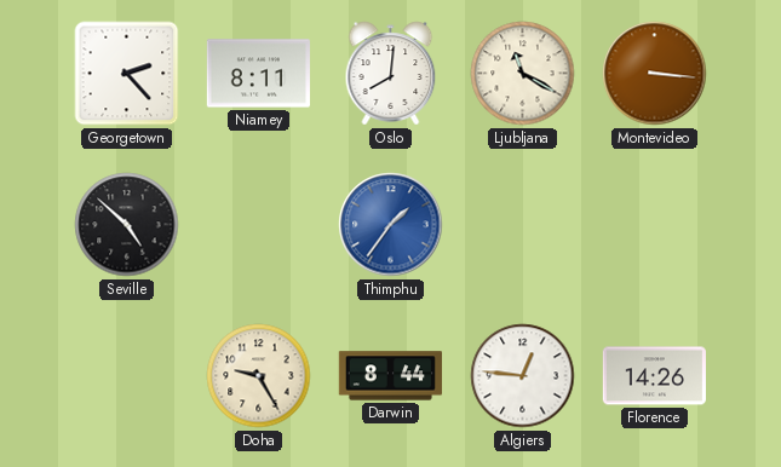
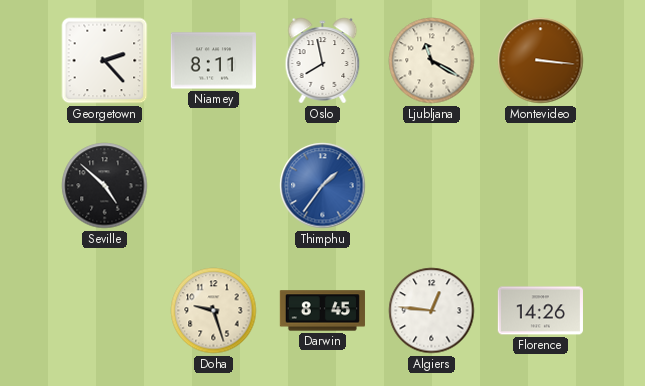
Oslo: 8:01 -> 7:58
Doha: 9:25 -> 9:27
Darwin: 8:44 -> 8:45
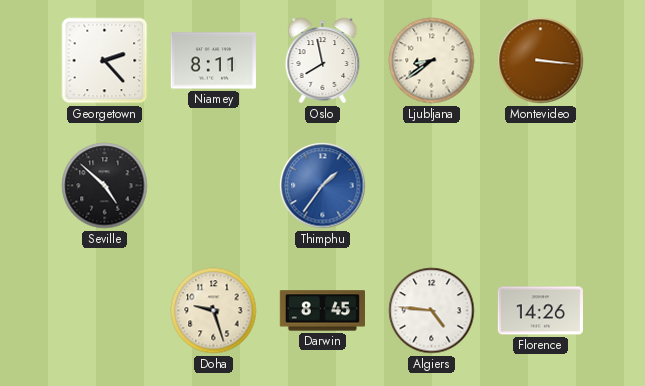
Ljubljana: 11:20 -> 8:39
Algiers: 12:46 -> 4:46
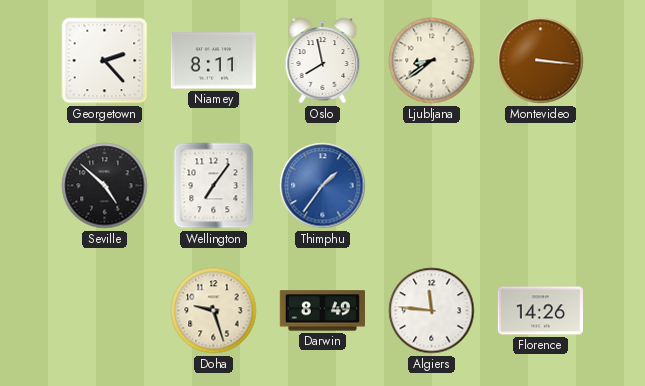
Wellington: none -> 7:06
Darwin: 8:45 -> 8:49
Algiers: 4:46 -> 11:46
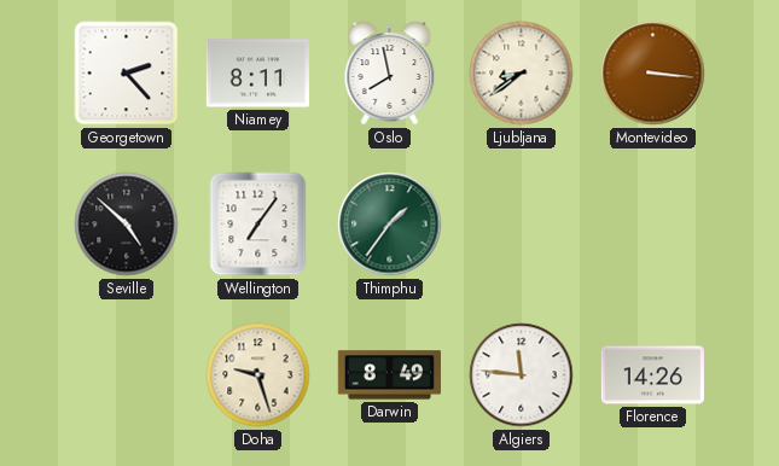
Thimphu dial: blue -> green
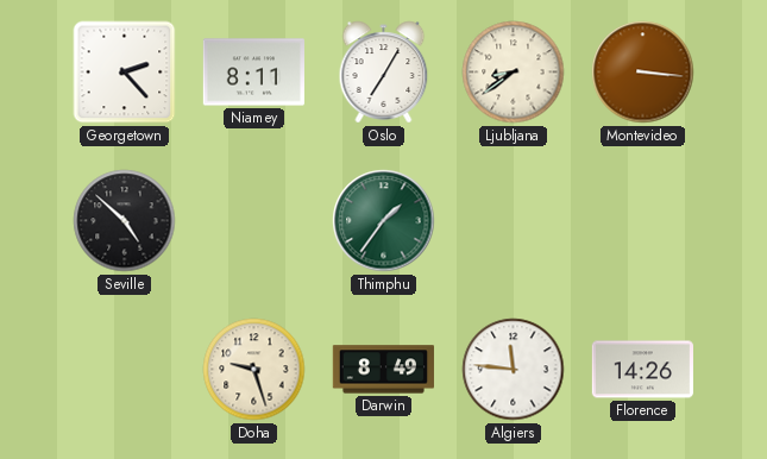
Oslo: 7:58 -> 7:05
Wellington: 7:06 -> none
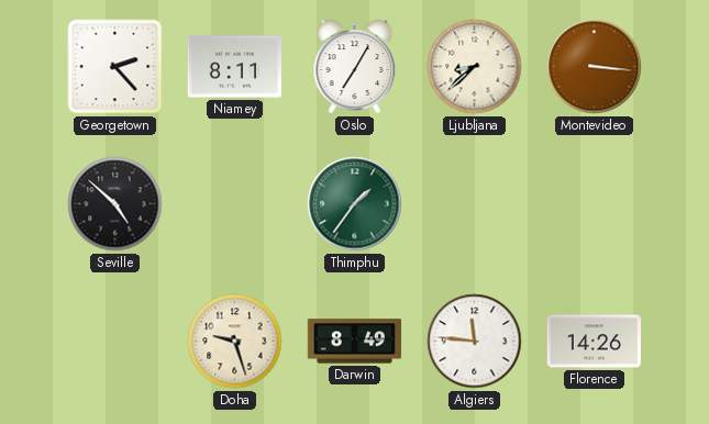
Ljubljana: 8:39 -> 8:38
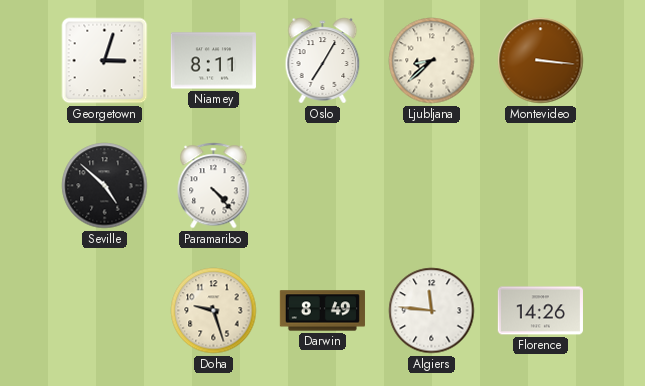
Georgetown: 2:23 -> 3:03
Paramaribo: none -> 4:23
Thimphu: 1:36 -> none
